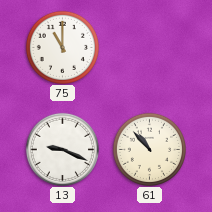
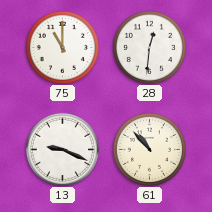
28: none -> 12:31
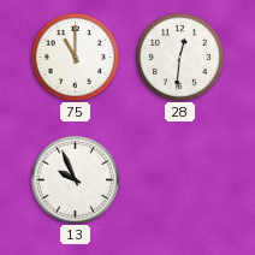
13: 9:19 -> 9:56
61: 10:53 -> none
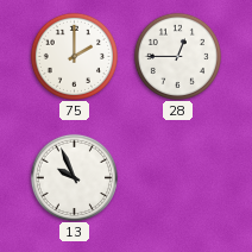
75: 11:00 -> 2:00
28: 12:31 -> 12:45
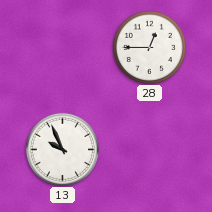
75: 2:00 -> none
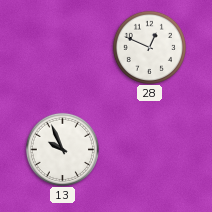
28: 12:45 -> 12:49
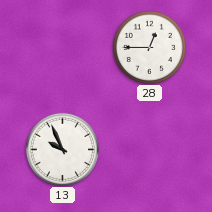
28: 12:49 -> 12:45
